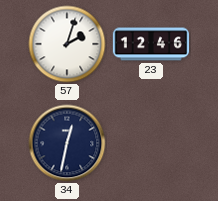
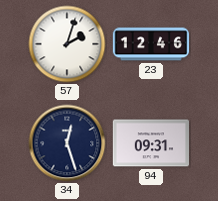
34: 12:32 -> 12:27
94: none -> 09:31
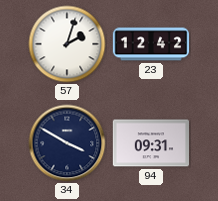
23: 12:46 -> 12:42
34: 12:27 -> 3:50
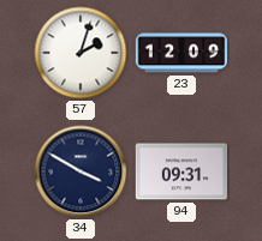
23: 12:42 -> 12:09
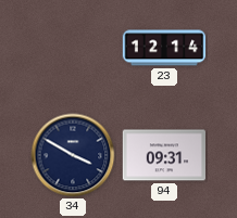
57: 2:03 -> none
23: 12:09 -> 12:14
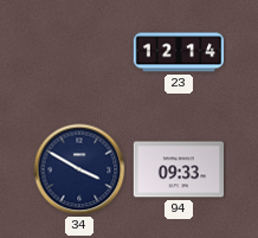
94: 09:31 -> 09:33
